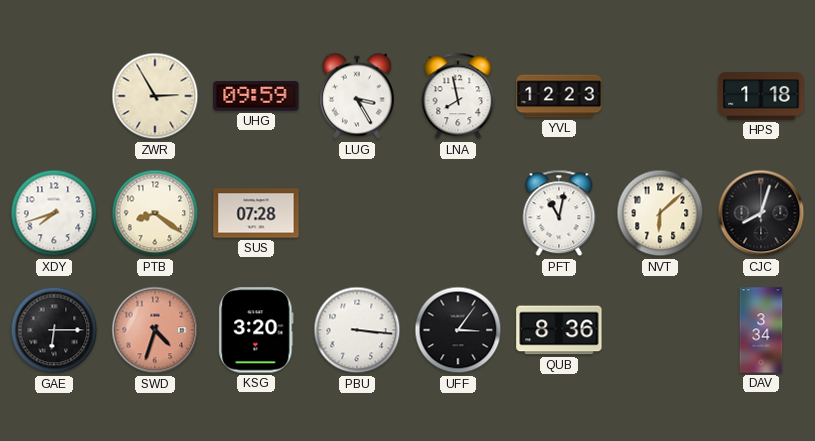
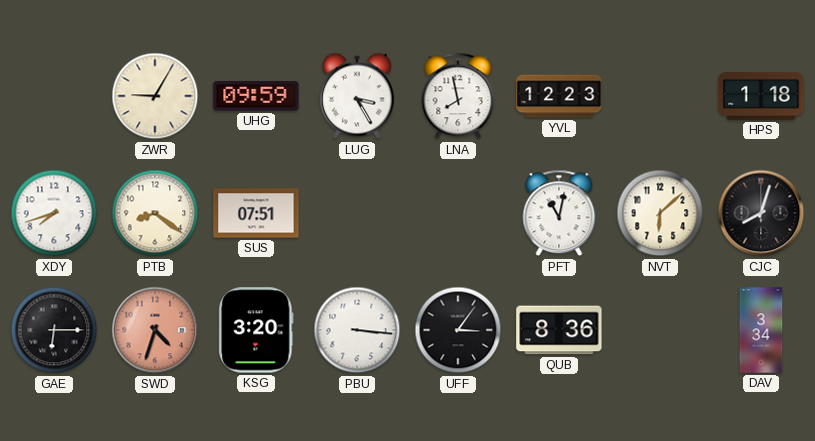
ZWR: 2:55 -> 9:05
SUS: 07:28 -> 07:51
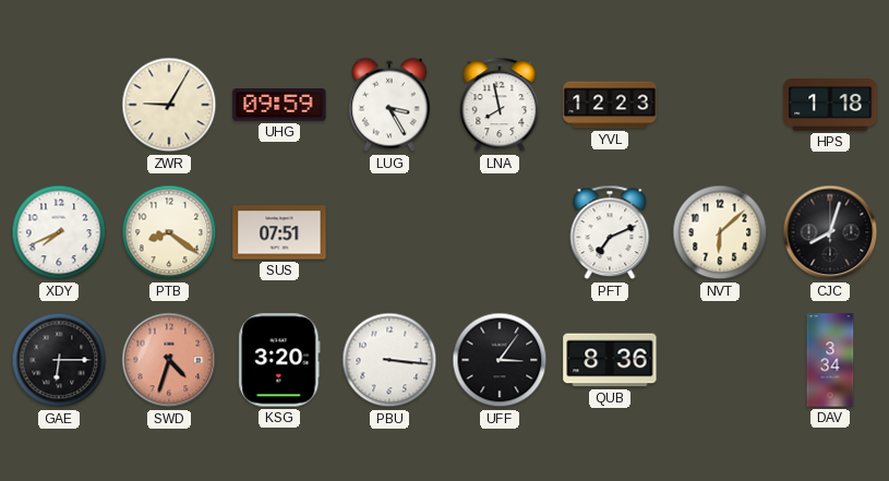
XDY: 7:42 -> 7:41
PFT: 11:02 -> 7:11
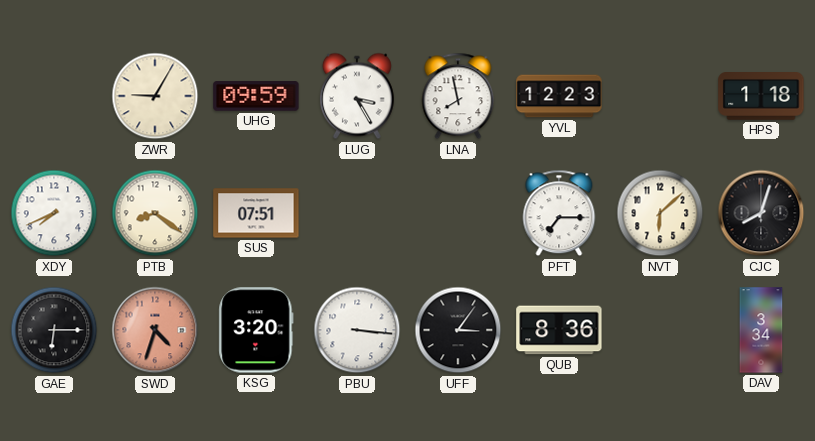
PFT: 7:11 -> 7:15
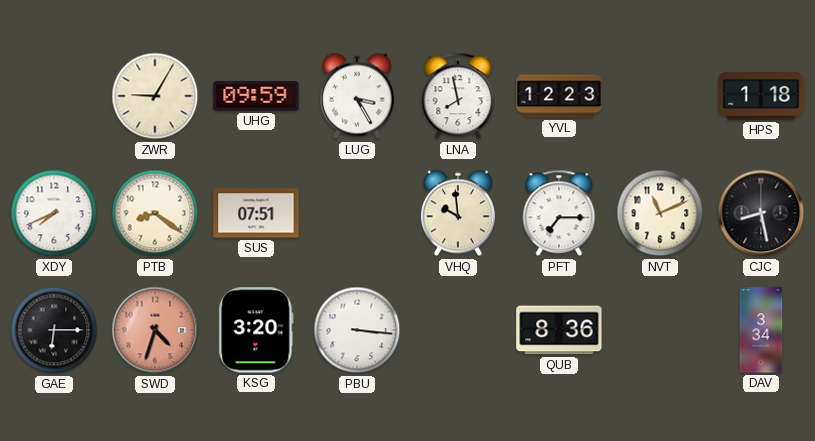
VHQ: none -> 9:59
NVT: 6:08 -> 11:11
CJC: 8:03 -> 8:28
UFF: 3:06 -> none
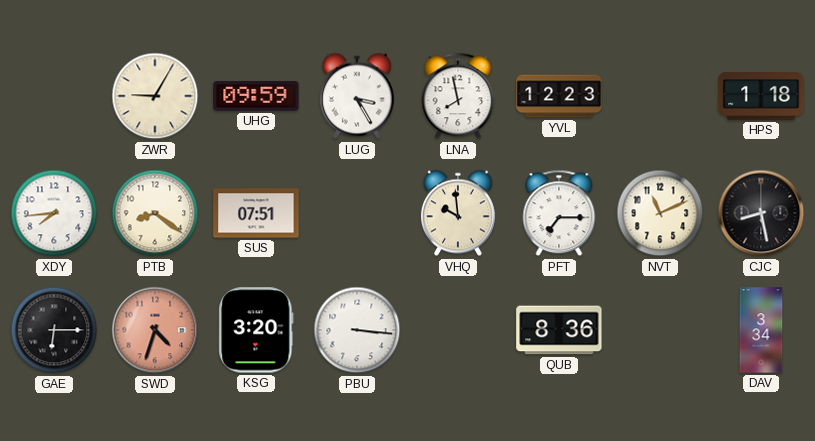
XDY: 7:41 -> 7:44
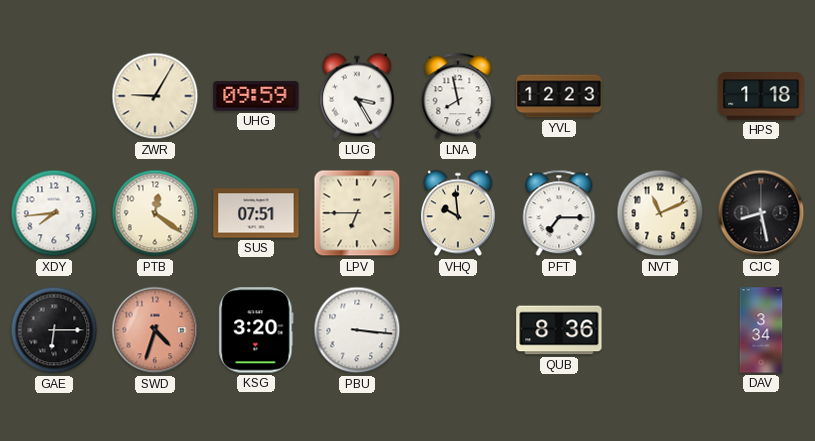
PTB: 8:21 -> 12:21
LPV: none -> 6:45
